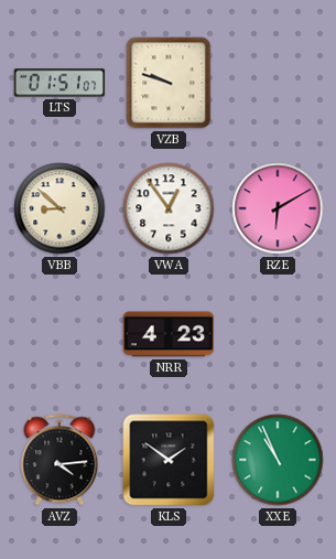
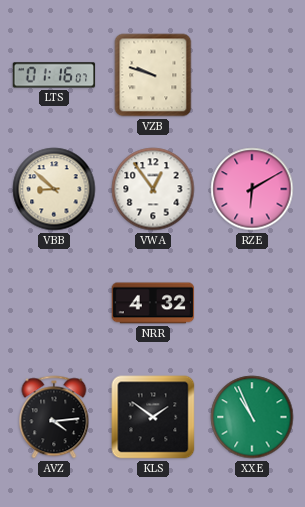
LTS: 01:51 -> 01:16
NRR: 4:23 -> 4:32
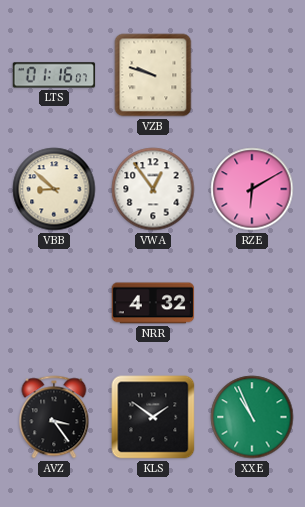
AVZ: 4:14 -> 3:24
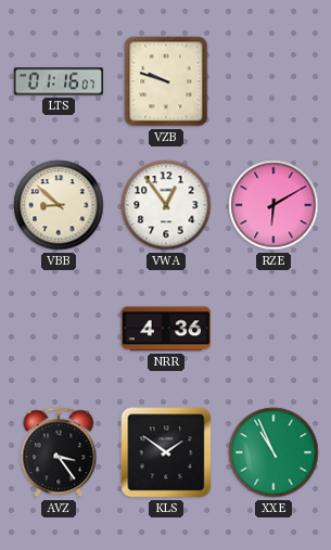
NRR: 4:32 -> 4:36
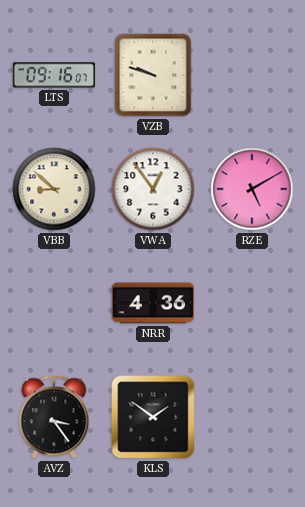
LTS: 01:16 -> 09:16
RZE: 6:10 -> 5:10
XXE: 10:56 -> none
